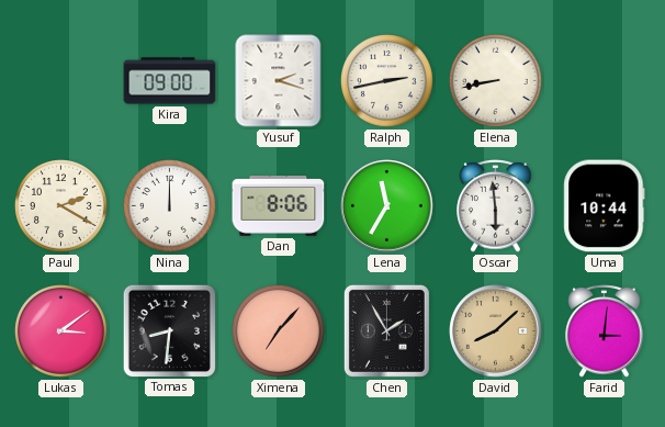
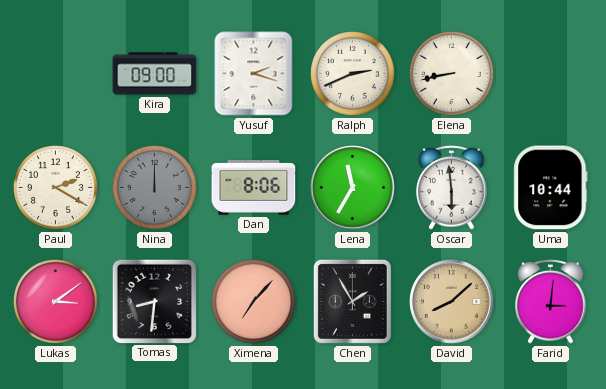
Ralph: 2:43 -> 2:41
Nina dial: white -> grey
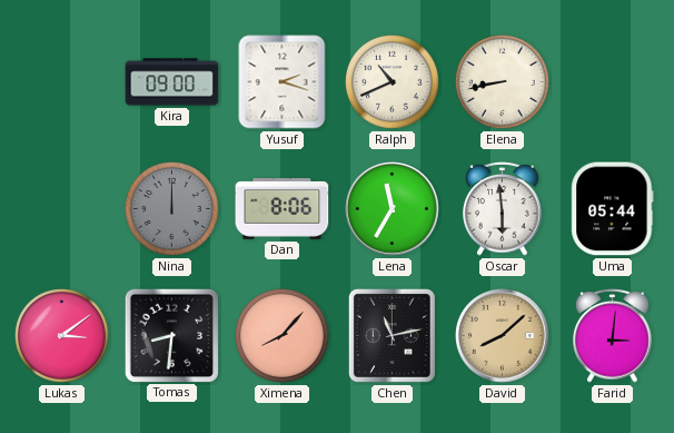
Ralph: 2:41 -> 10:41
Paul: 2:20 -> none
Uma: 10:44 -> 05:44
Ximena: 7:07 -> 8:07
Chen: 1:55 -> 11:13
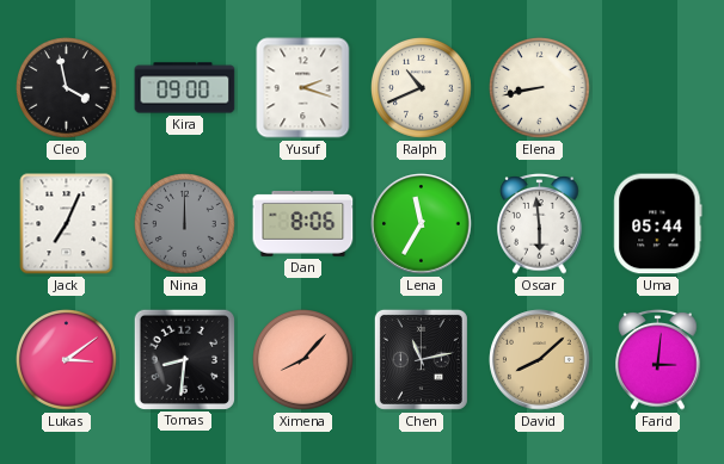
Cleo: none -> 3:58
Jack: none -> 7:04
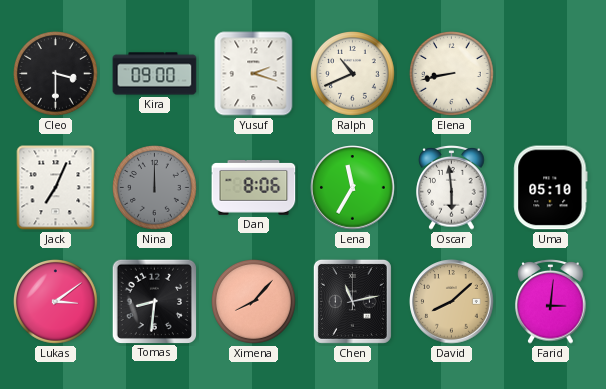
Cleo: 3:58 -> 3:30
Uma: 05:44 -> 05:10
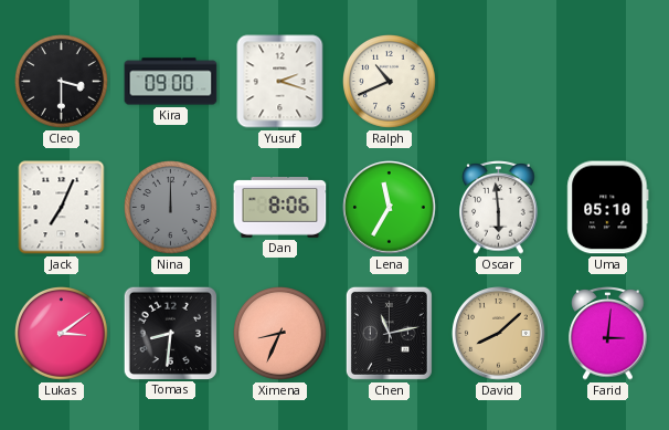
Elena: 8:43 -> none
Ximena: 8:07 -> 8:34
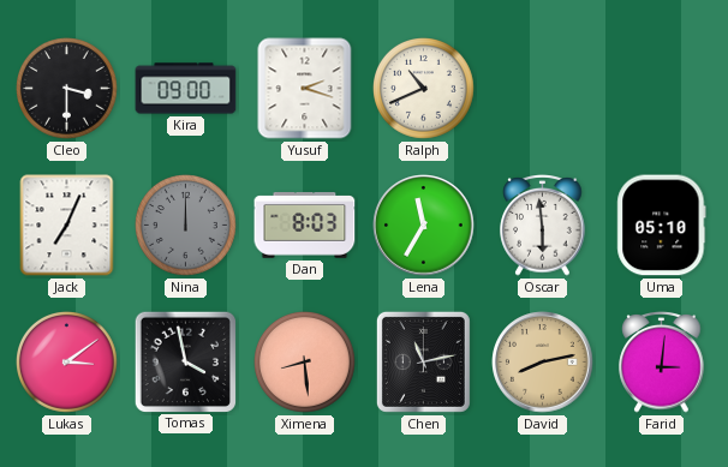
Dan: 8:06 -> 8:03
Tomas: 8:31 -> 3:58
Ximena: 8:34 -> 8:29
David: 8:08 -> 8:13
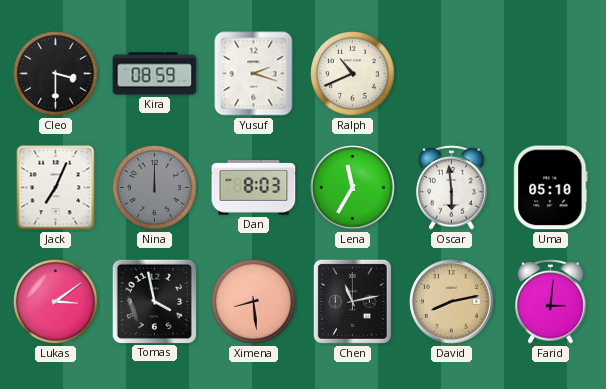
Kira: 09:00 -> 08:59
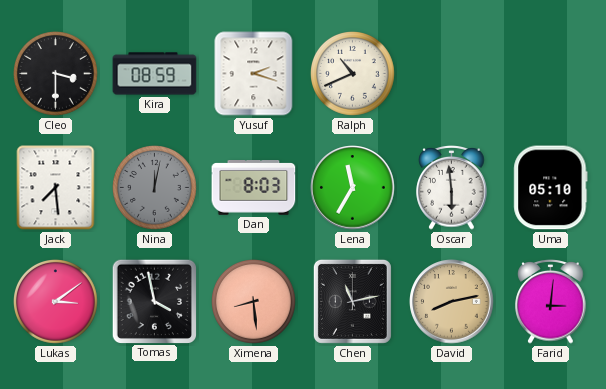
Jack: 7:04 -> 7:29
Nina: 12:00 -> 12:02
